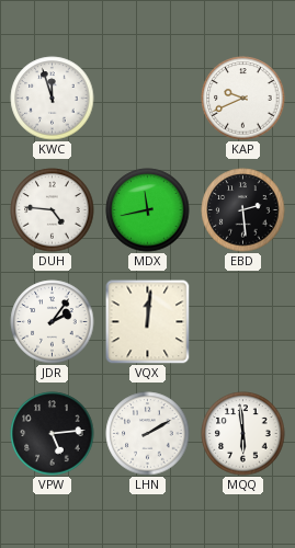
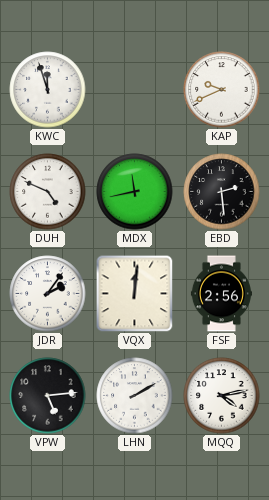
DUH: 4:46 -> 4:49
FSF: none -> 2:56
MQQ: 5:59 -> 4:13
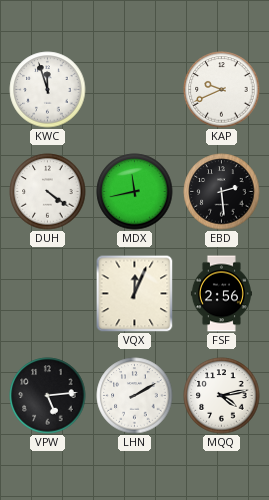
DUH: 4:49 -> 4:21
JDR: 2:06 -> none
VQX: 12:01 -> 12:04
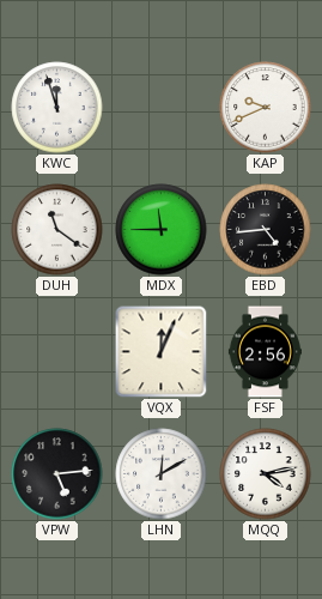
DUH: 4:21 -> 11:21
MDX: 11:43 -> 11:45
EBD: 2:29 -> 4:44
LHN: 2:10 -> 12:10
